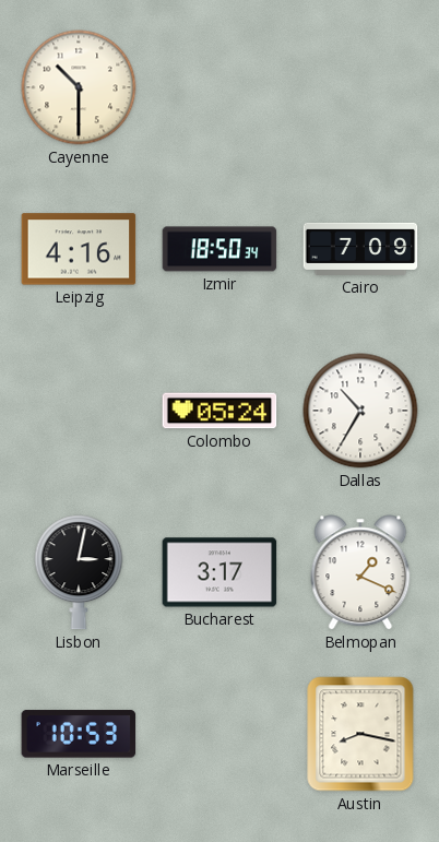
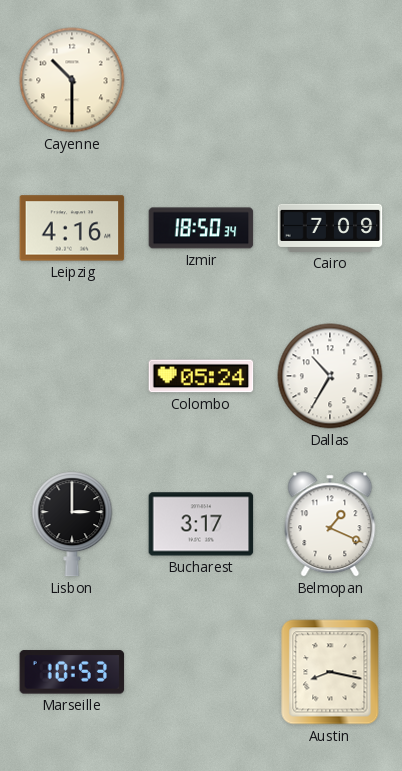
Lisbon: 3:02 -> 3:00
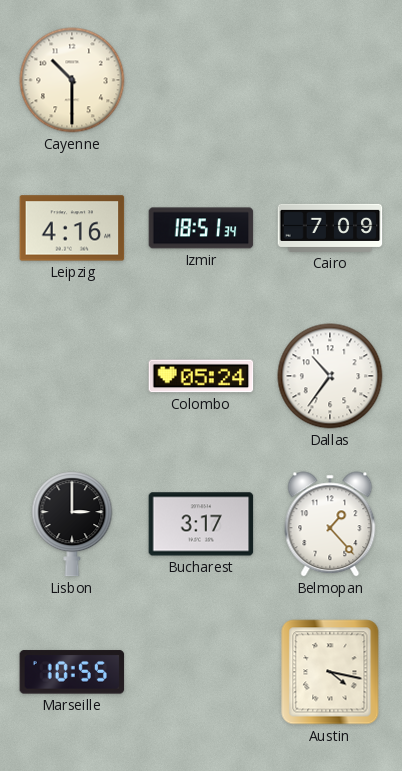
Izmir: 18:50 -> 18:51
Dallas: 10:35 -> 10:36
Belmopan: 1:19 -> 1:23
Marseille: 10:53 -> 10:55
Austin: 8:17 -> 4:17
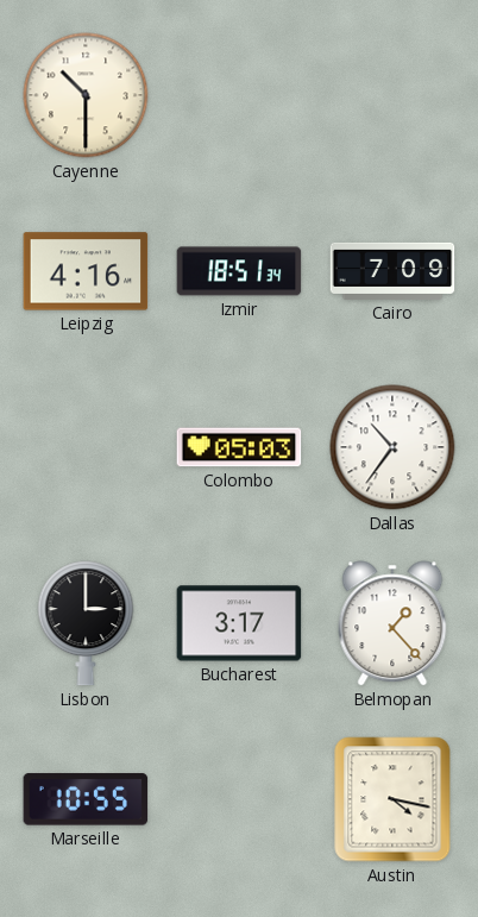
Colombo: 05:24 -> 05:03
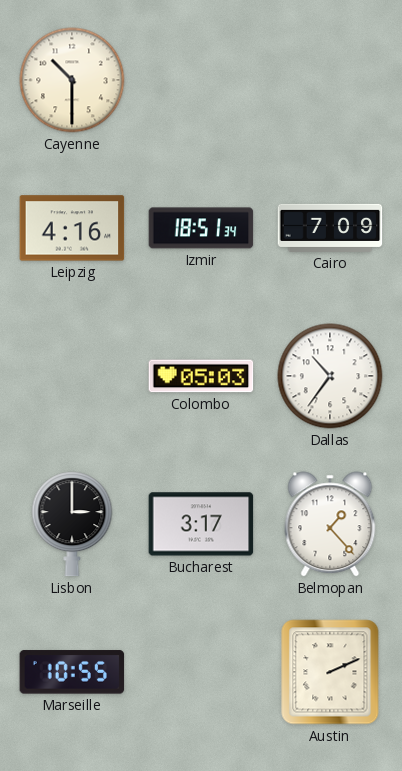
Austin: 4:17 -> 2:11
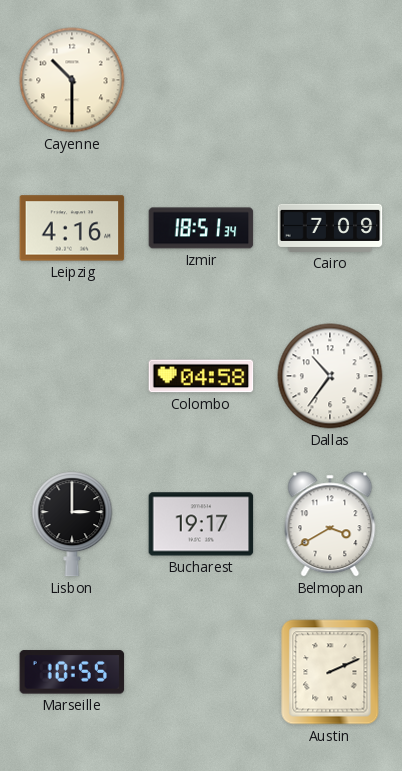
Colombo: 05:03 -> 04:58
Bucharest: 3:17 -> 19:17
Belmopan: 1:23 -> 3:40
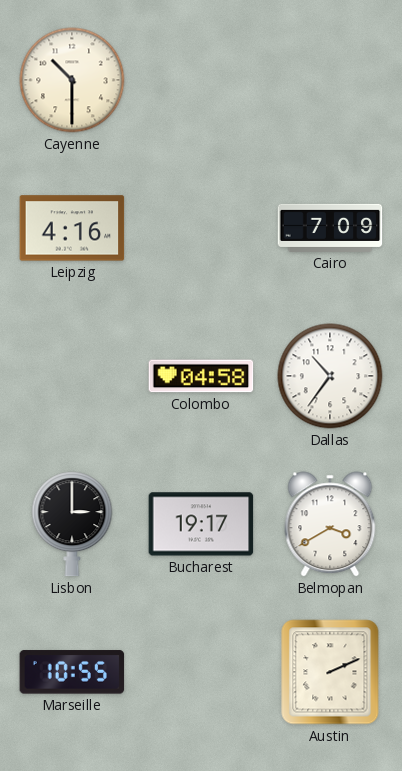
Izmir: 18:51 -> none
